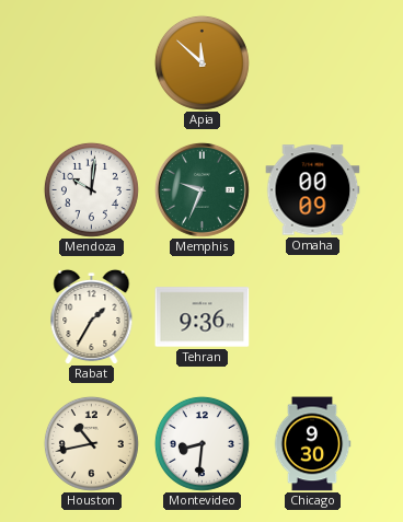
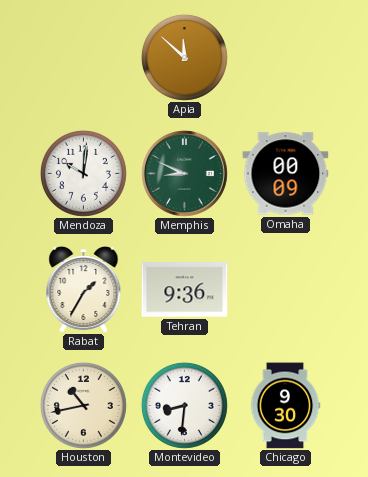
Memphis: 9:34 -> 8:49
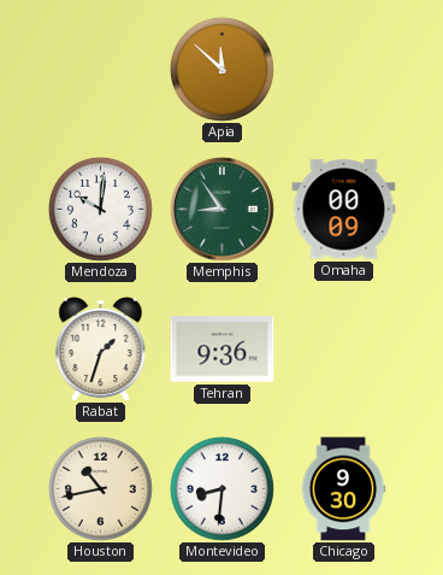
Memphis: 8:49 -> 8:54
Rabat: 1:35 -> 1:33
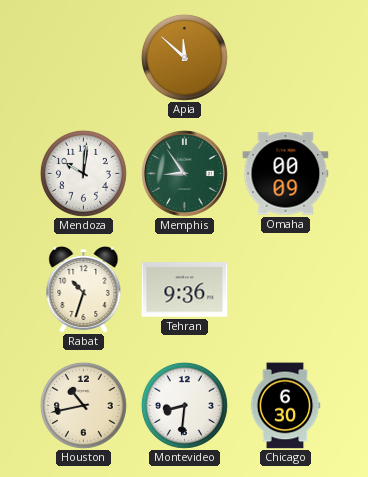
Rabat: 1:33 -> 10:33
Chicago: 9:30 -> 6:30
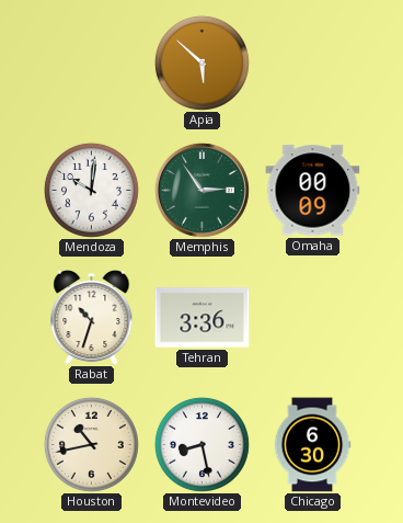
Apia: 11:52 -> 5:52
Memphis: 8:54 -> 2:54
Tehran: 9:36 -> 3:36
Montevideo: 8:31 -> 8:28
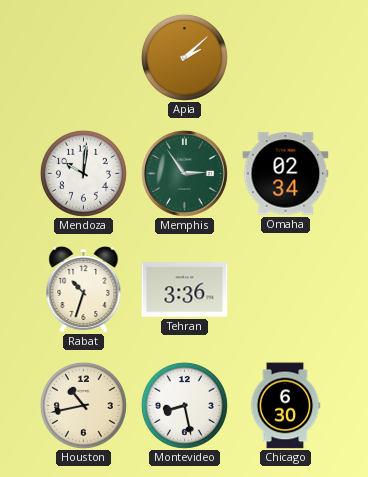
Apia: 5:52 -> 2:08
Omaha: 00:09 -> 02:34
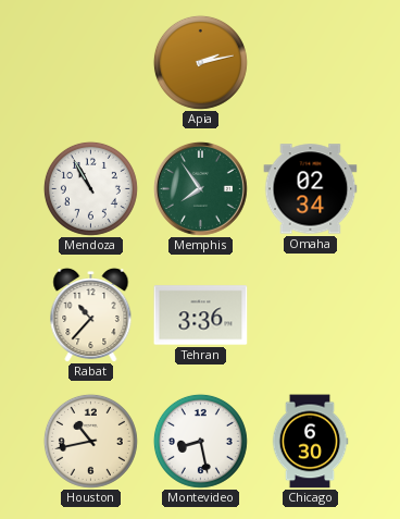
Apia: 2:08 -> 2:13
Mendoza: 10:01 -> 10:55
Memphis: 2:54 -> 7:54
Rabat: 10:33 -> 10:37
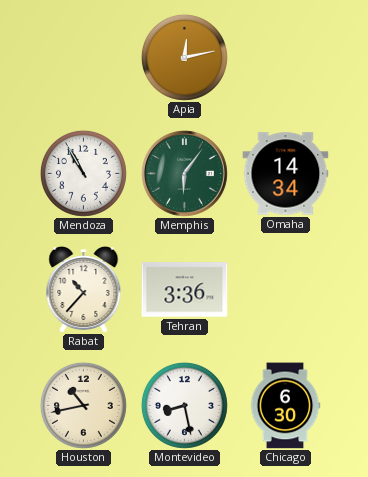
Apia: 2:13 -> 12:13
Memphis: 7:54 -> 6:06
Omaha: 02:34 -> 14:34
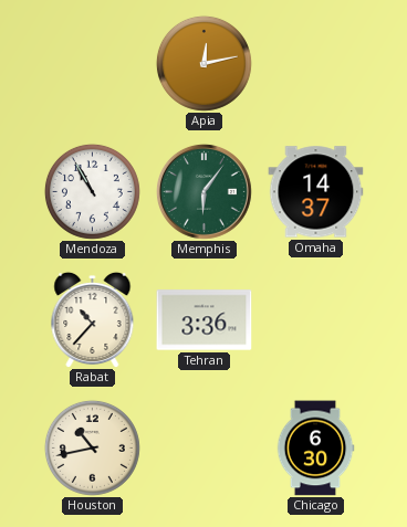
Omaha: 14:34 -> 14:37
Montevideo: 8:28 -> none
